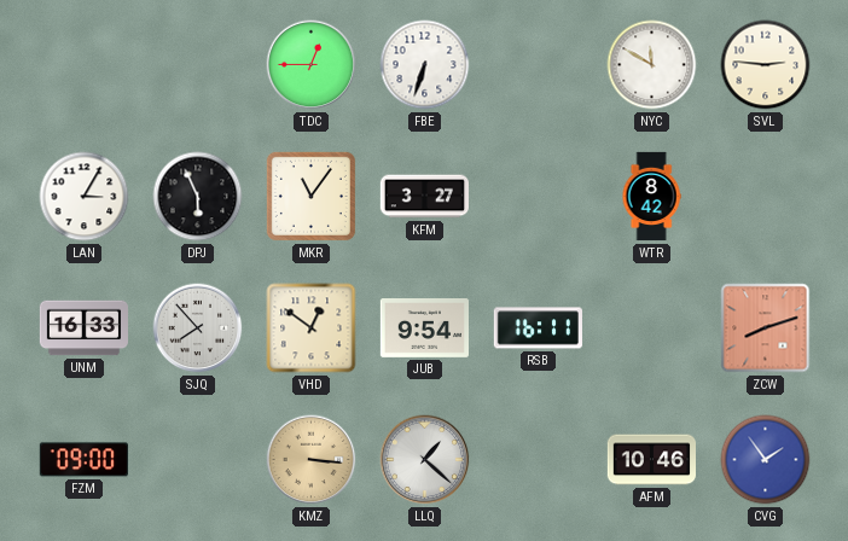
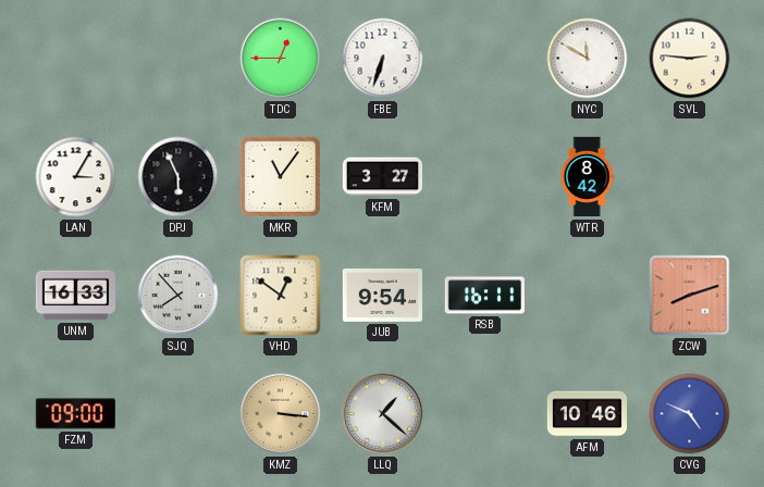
CVG: 1:54 -> 4:49
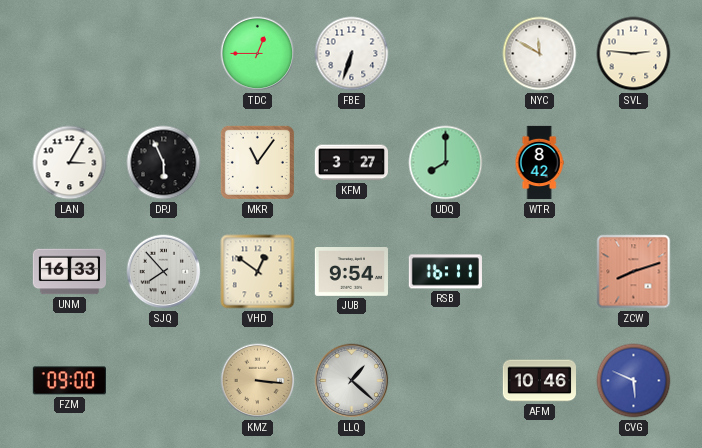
UDQ: none -> 8:00
CVG: 4:49 -> 5:49
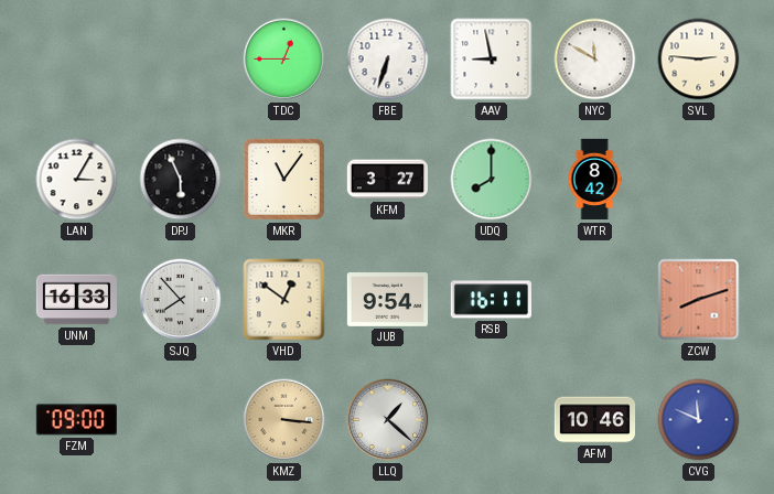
AAV: none -> 8:58
CVG: 5:49 -> 11:49
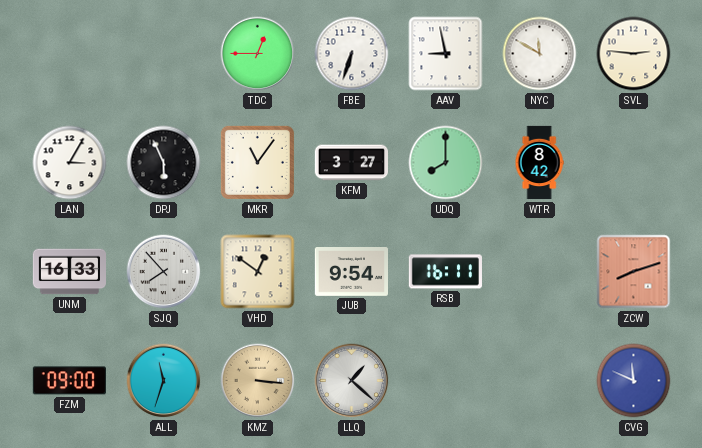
ALL: none -> 11:33
AFM: 10:46 -> none
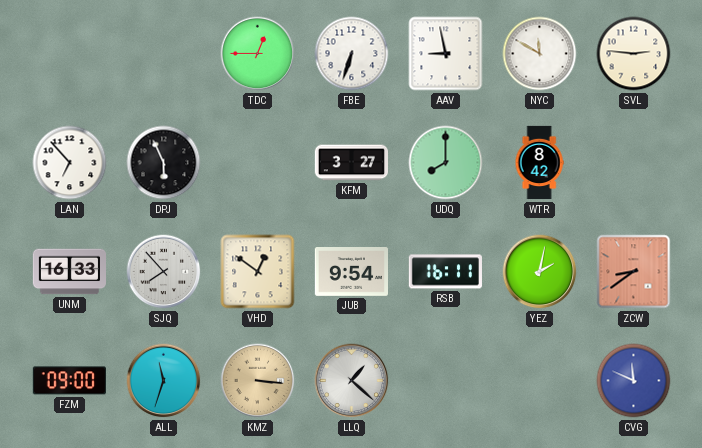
LAN: 3:05 -> 6:53
MKR: 11:06 -> none
YEZ: none -> 2:02
ZCW: 8:12 -> 8:39
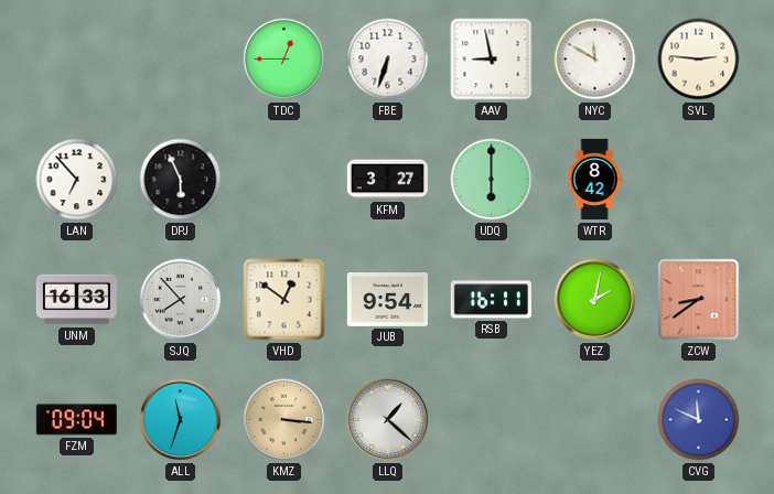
UDQ: 8:00 -> 6:00
FZM: 09:00 -> 09:04
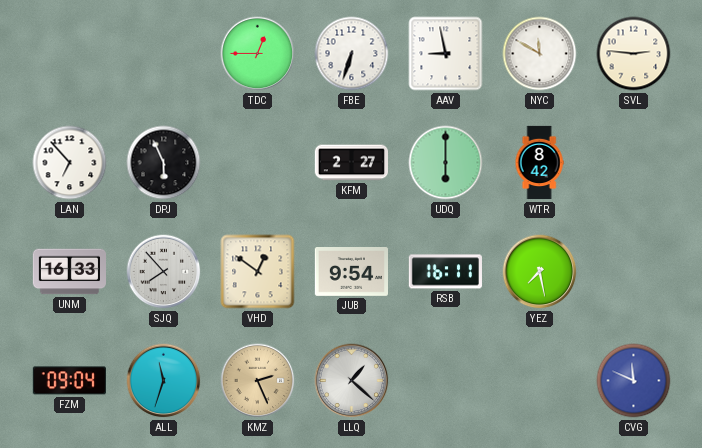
KFM: 3:27 -> 2:27
YEZ: 2:02 -> 7:28
ZCW: 8:39 -> none
KMZ: 3:16 -> 2:26
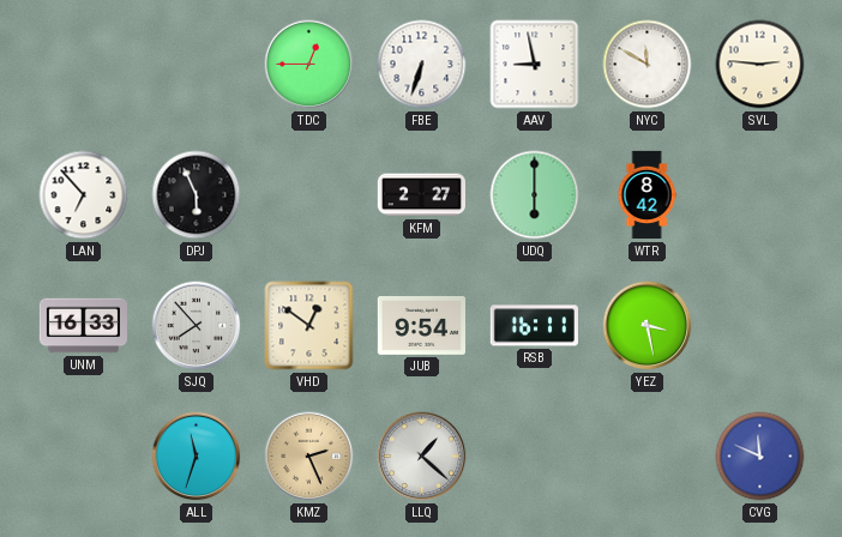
YEZ: 7:28 -> 3:28
FZM: 09:04 -> none
